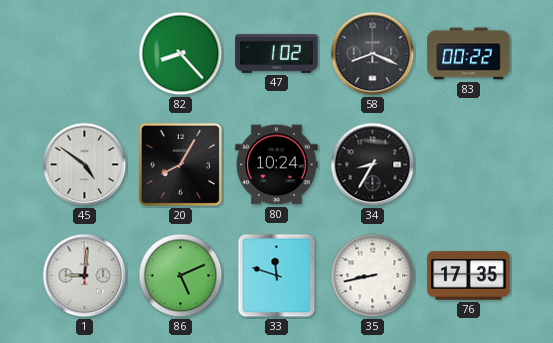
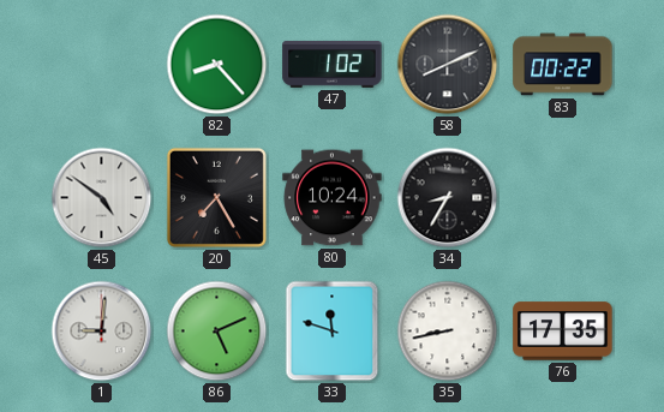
58: 8:19 -> 8:11
20: 8:05 -> 7:25
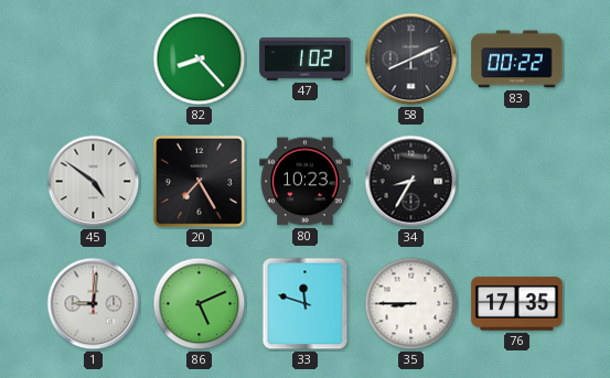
80: 10:24 -> 10:23
35: 8:43 -> 8:45
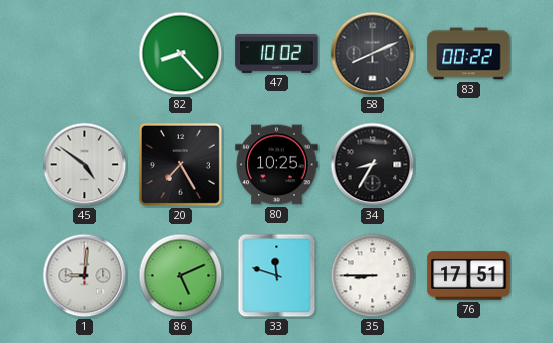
47: 1:02 -> 10:02
80: 10:23 -> 10:25
76: 17:35 -> 17:51
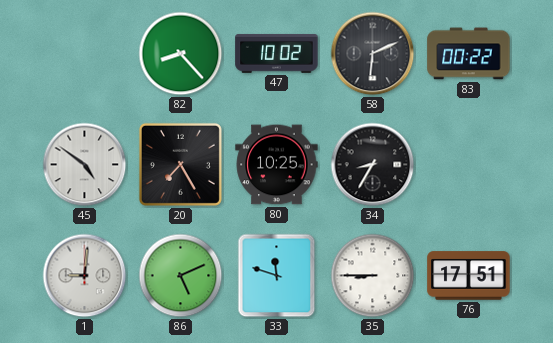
58: 8:11 -> 6:11
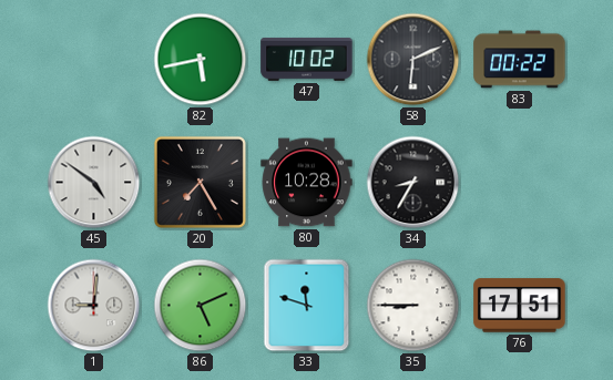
82: 8:23 -> 5:43
80: 10:25 -> 10:28
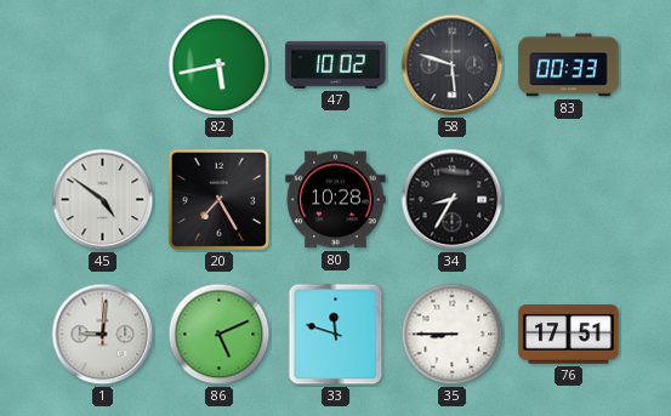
58: 6:11 -> 5:48
83: 00:22 -> 00:33
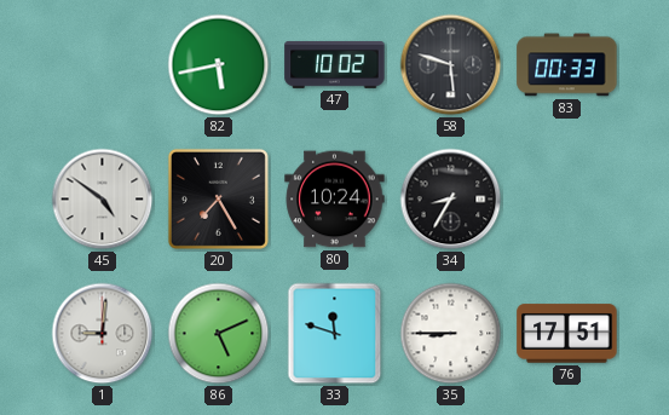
80: 10:28 -> 10:24
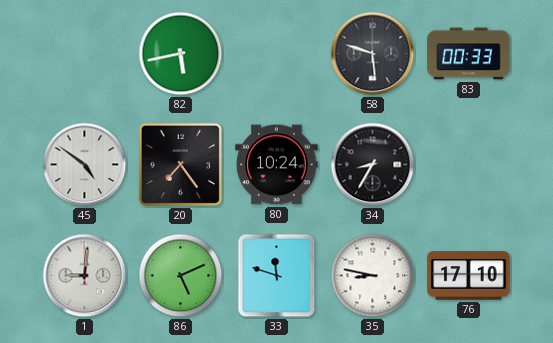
47: 10:02 -> none
20: 7:25 -> 7:24
35: 8:45 -> 8:47
76: 17:51 -> 17:10
